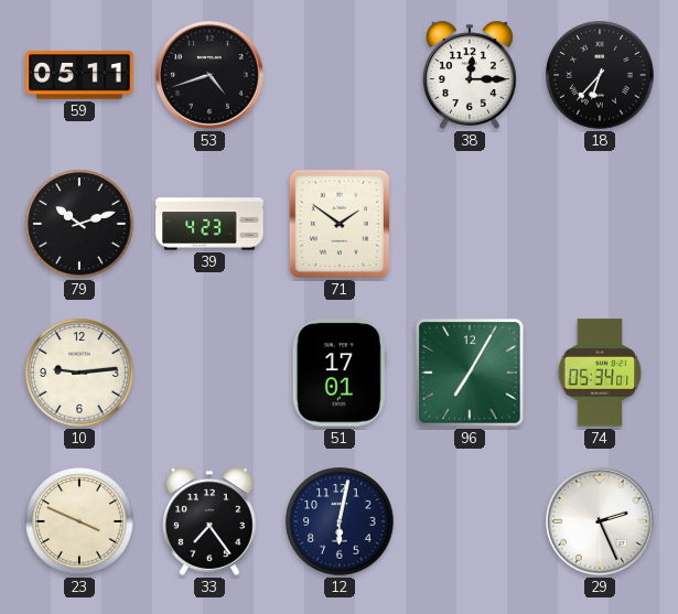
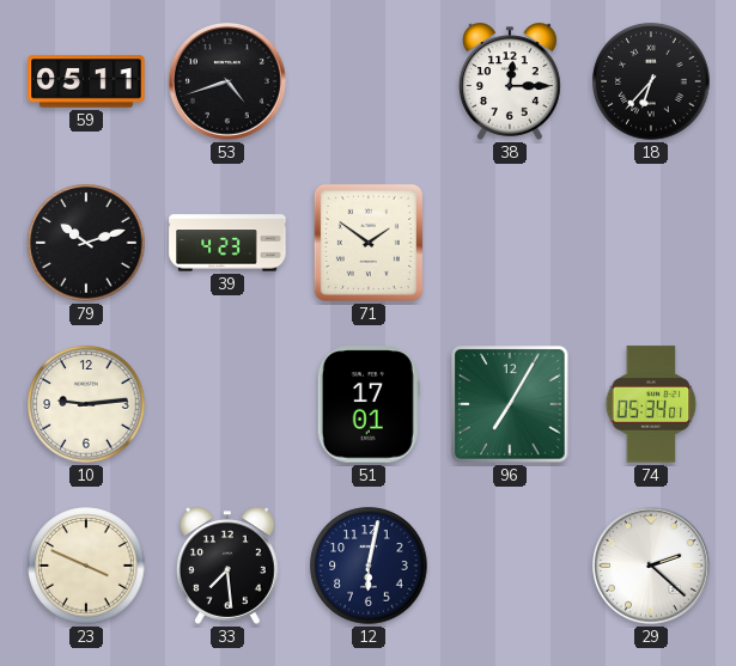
33: 7:24 -> 7:29
29: 2:26 -> 2:22
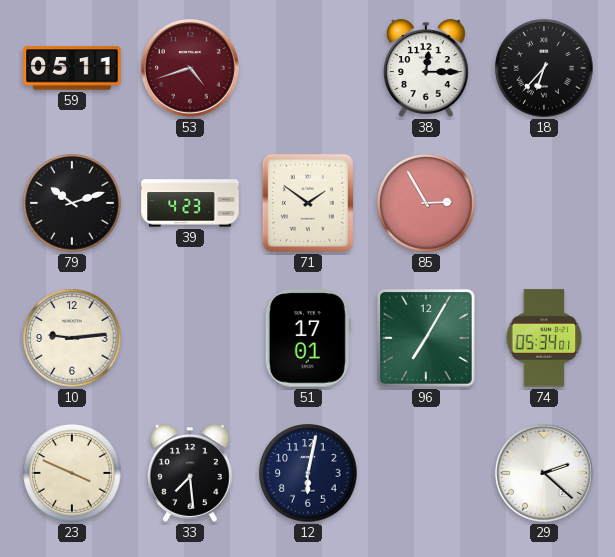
53 dial: black -> burgundy
85: none -> 2:55
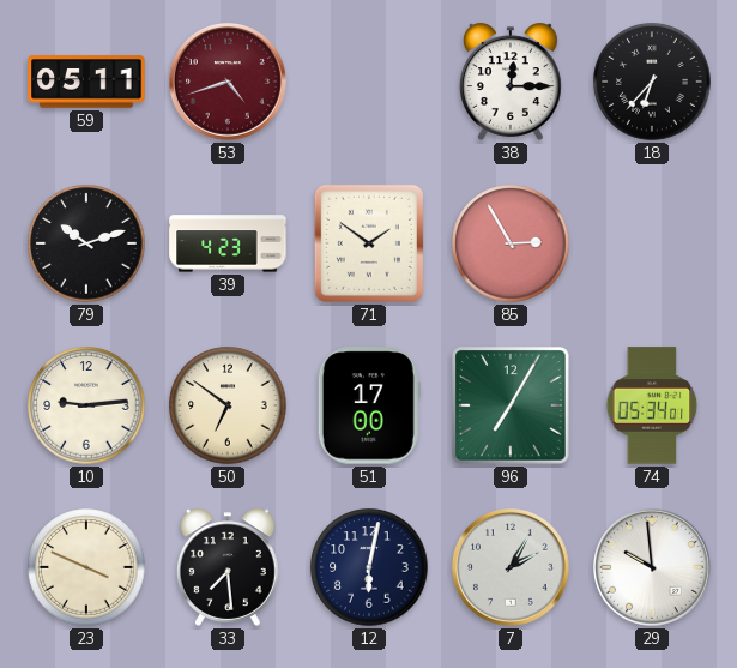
50: none -> 6:51
51: 17:01 -> 17:00
7: none -> 2:05
29: 2:22 -> 9:59
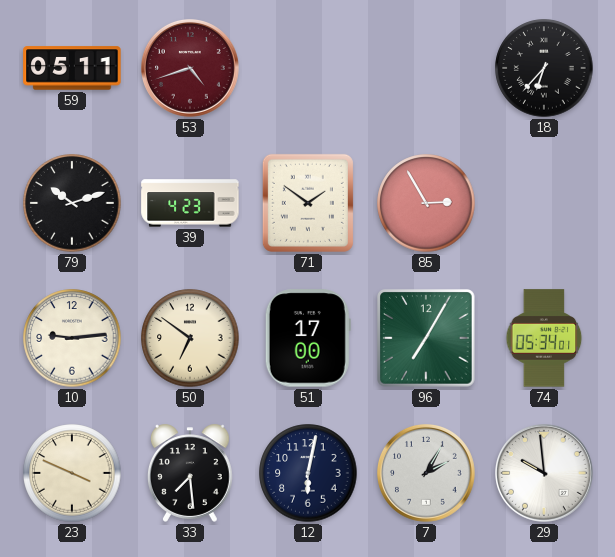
38: 12:15 -> none
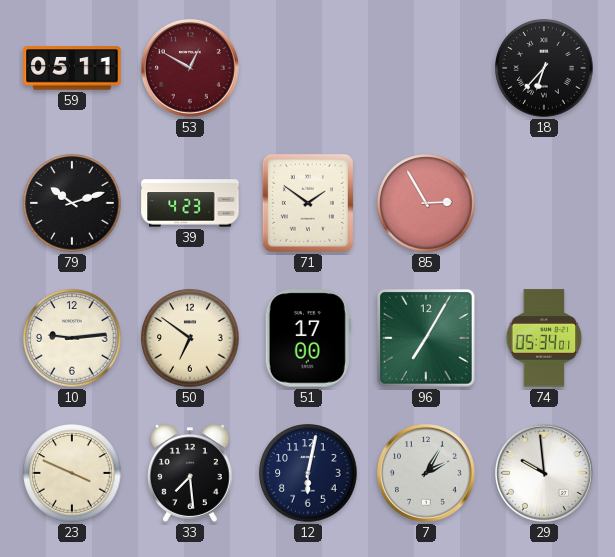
53: 4:42 -> 12:50
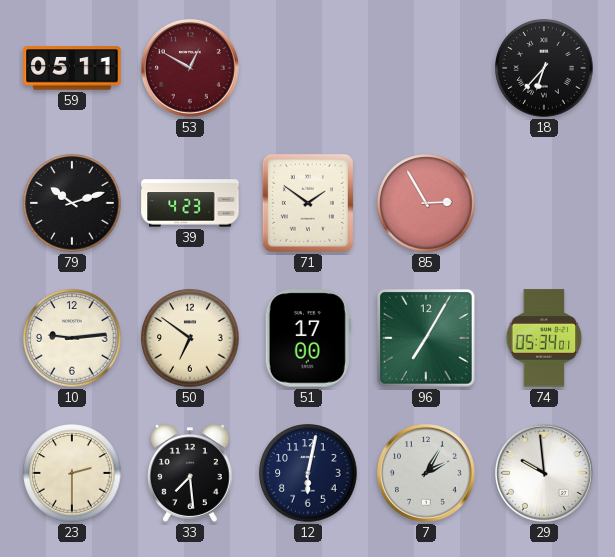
23: 3:49 -> 2:30
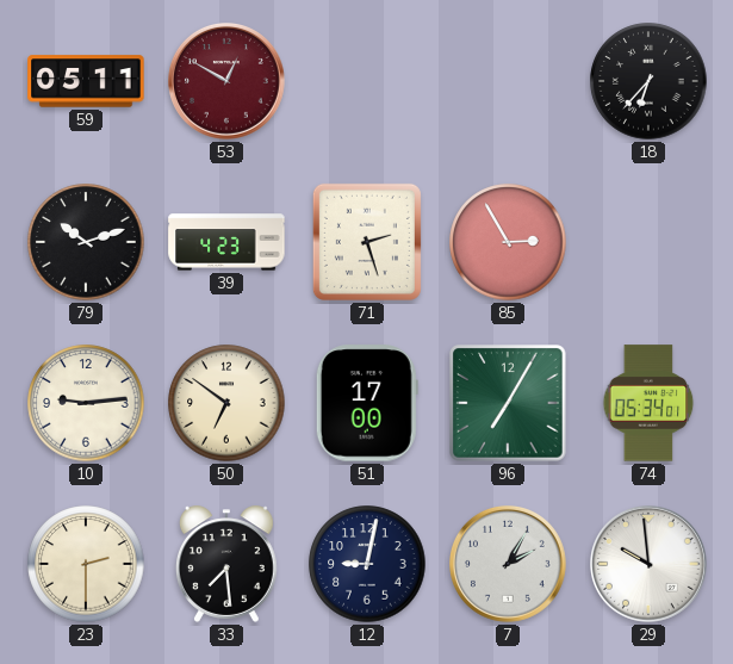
71: 1:51 -> 2:27
12: 6:02 -> 9:02
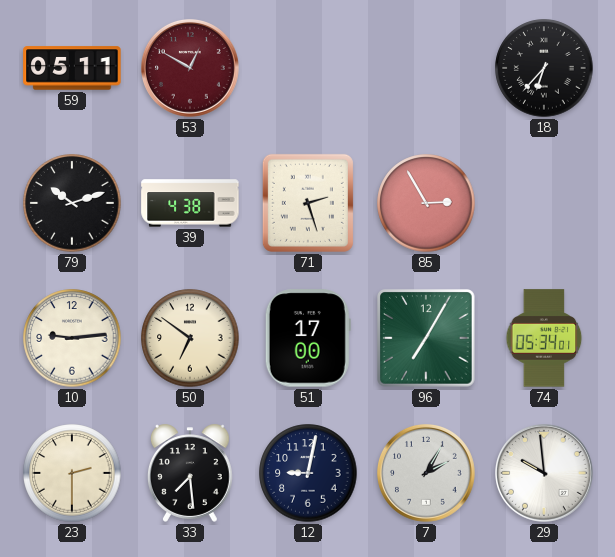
39: 4:23 -> 4:38
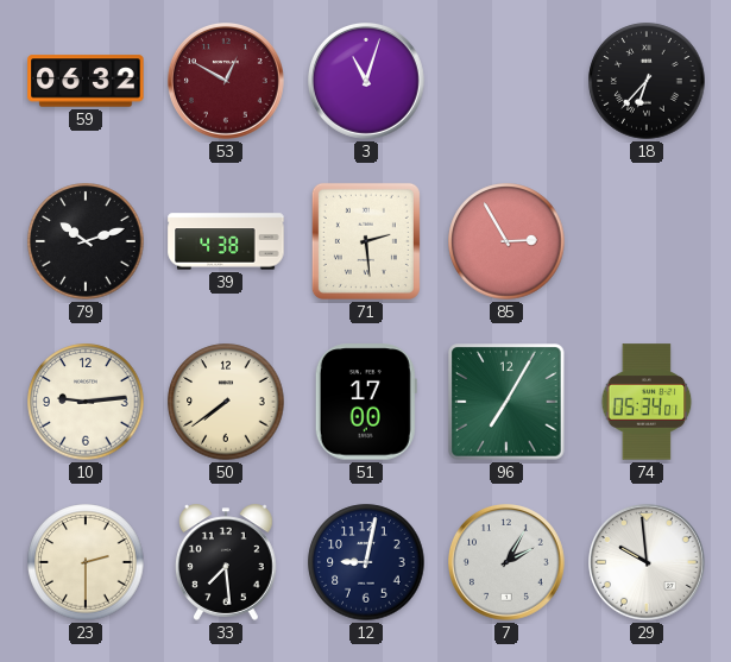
59: 05:11 -> 06:32
3: none -> 11:03
71: 2:27 -> 2:29
50: 6:51 -> 7:39
